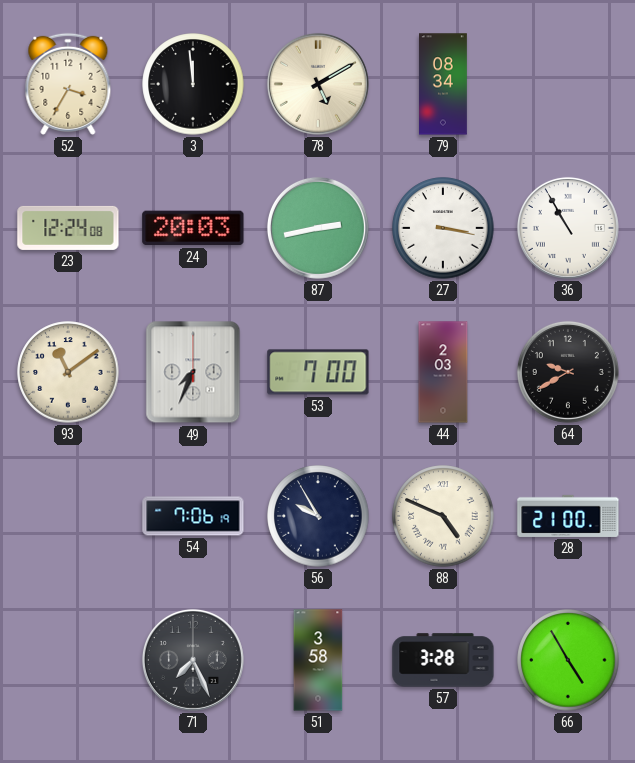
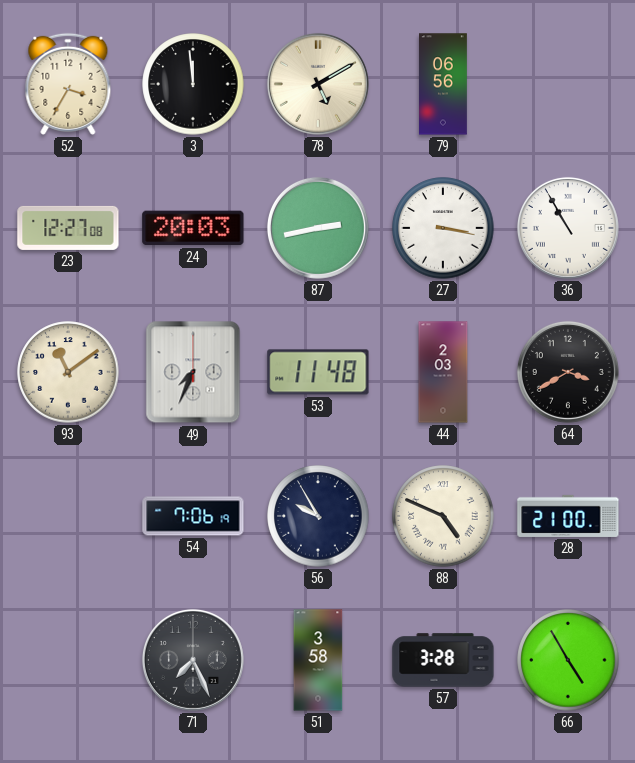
79: 08:34 -> 06:56
23: 12:24 -> 12:27
53: 7:00 -> 11:48
64: 9:40 -> 3:40
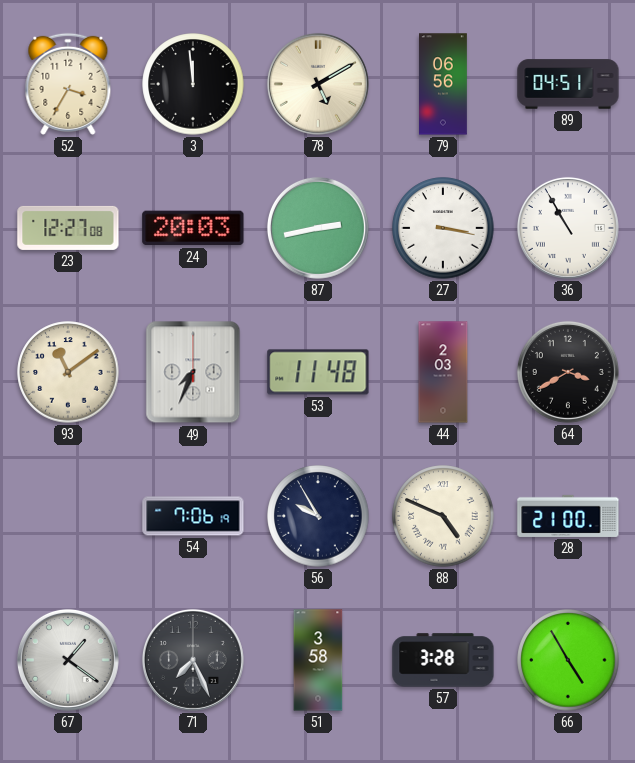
89: none -> 04:51
67: none -> 1:21
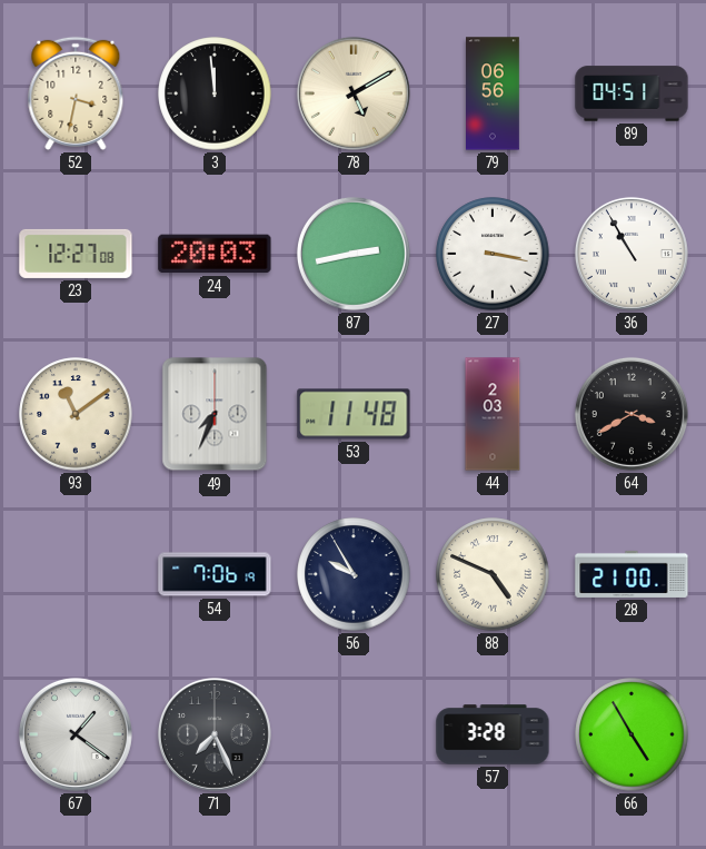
52: 3:35 -> 3:32
51: 3:58 -> none
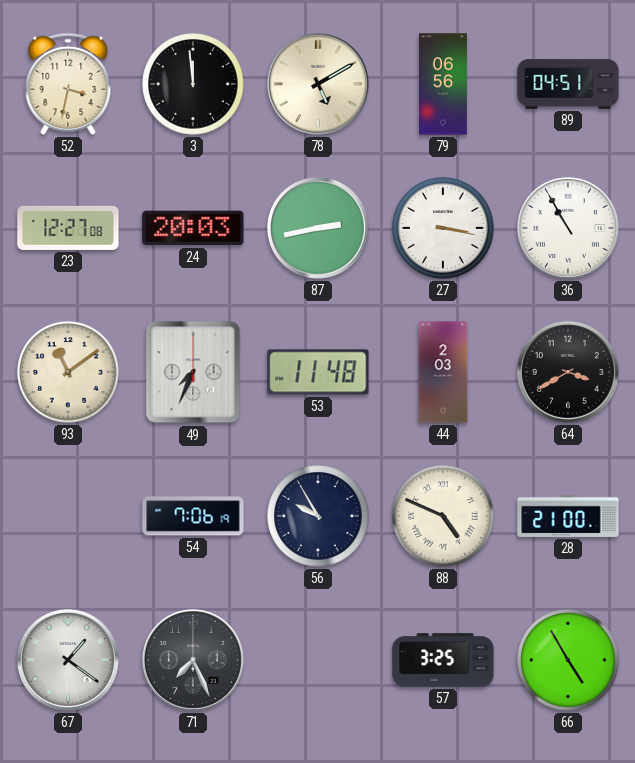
57: 3:28 -> 3:25
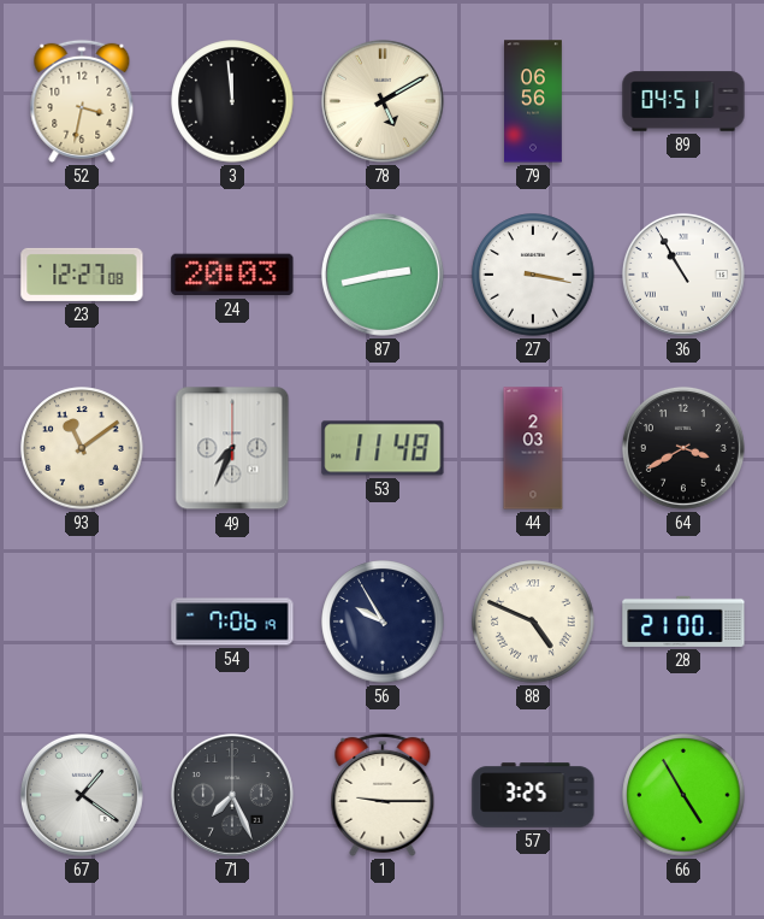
1: none -> 9:15
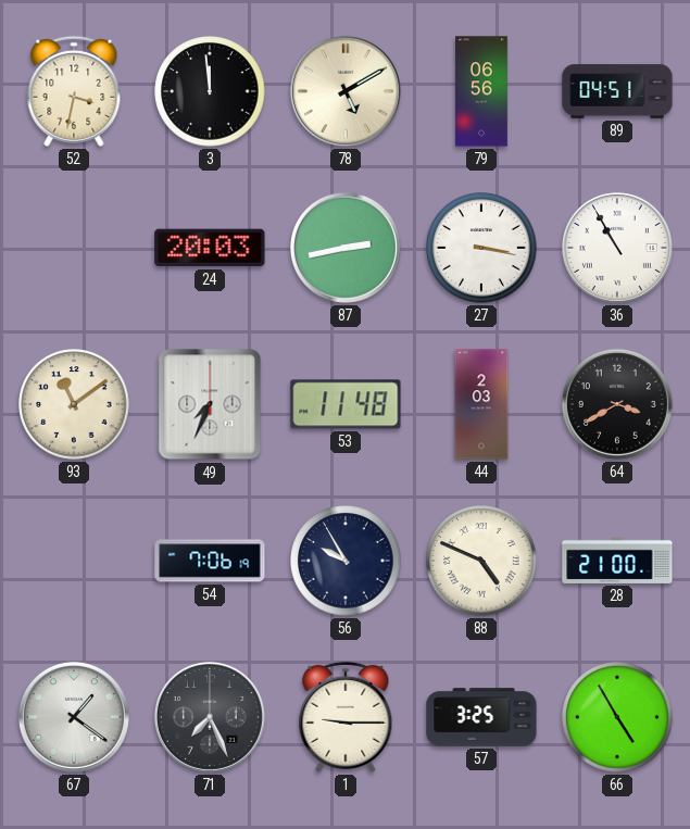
23: 12:27 -> none
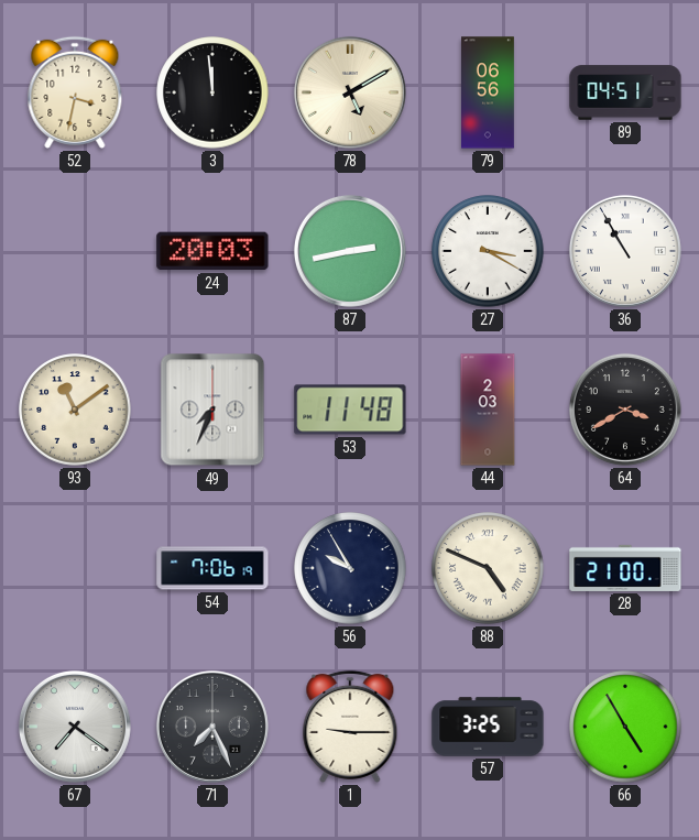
27: 3:17 -> 3:20
67: 1:21 -> 7:21
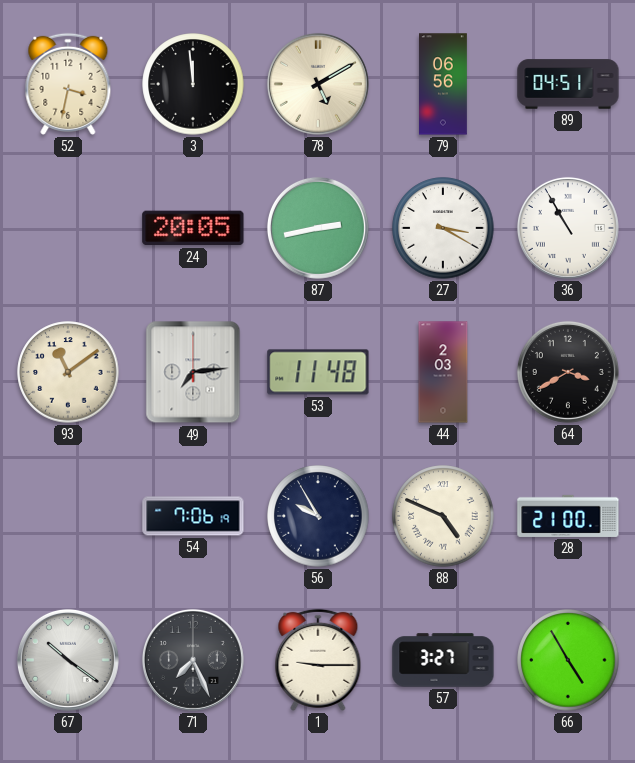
24: 20:03 -> 20:05
49: 7:34 -> 7:14
67: 7:21 -> 10:21
57: 3:25 -> 3:27
